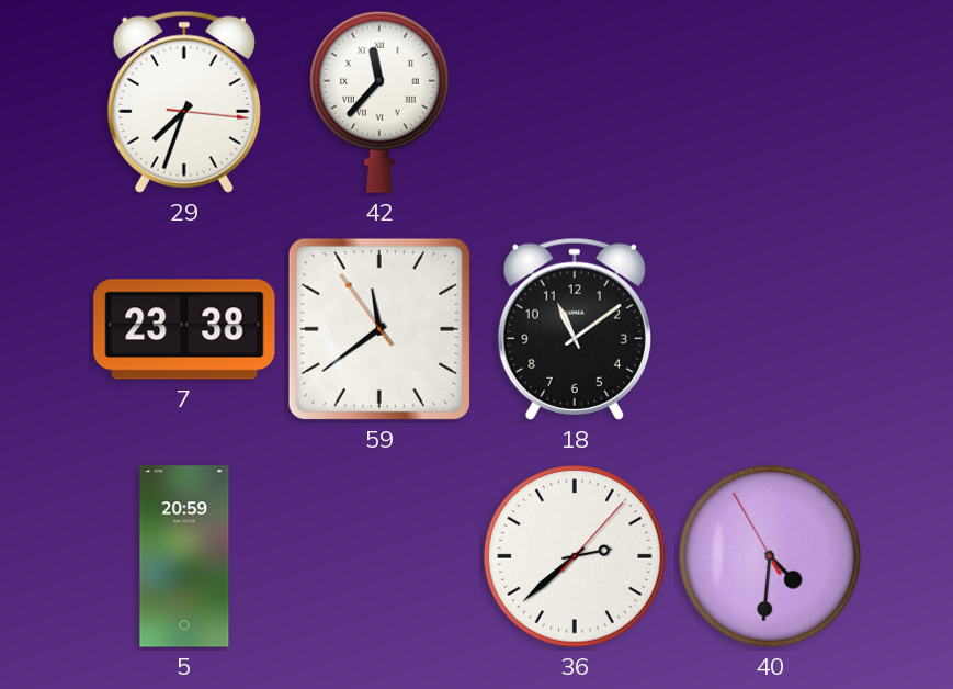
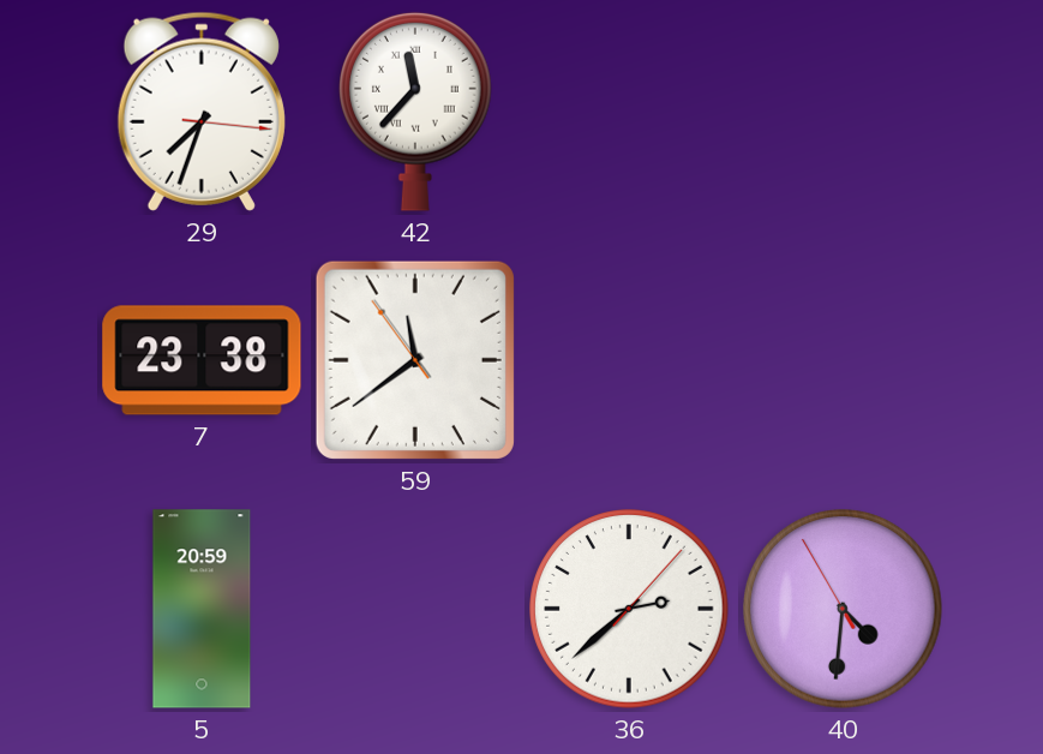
18: 11:09 -> none
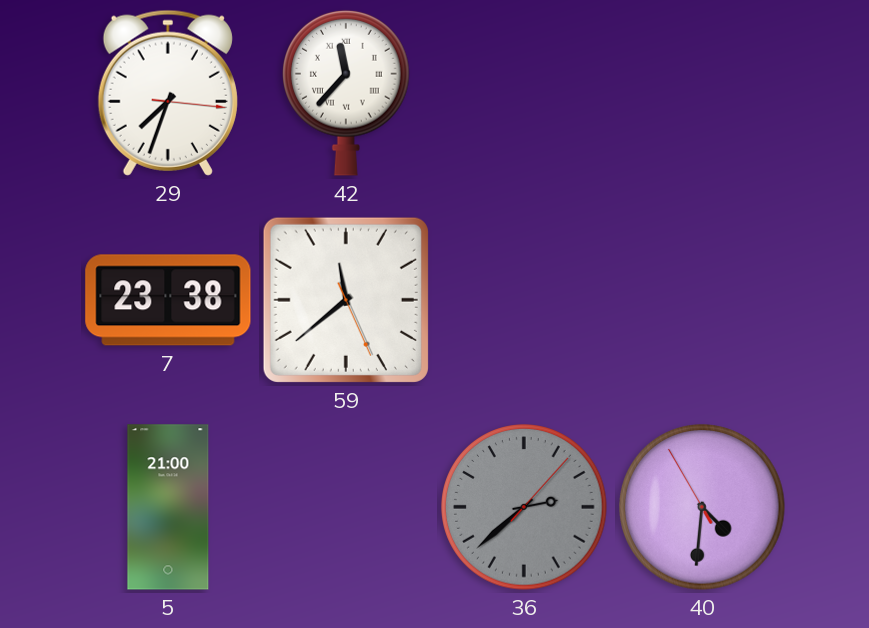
59: 11:38:54 -> 11:38:26
5: 20:59 -> 21:00
36 dial: white -> grey
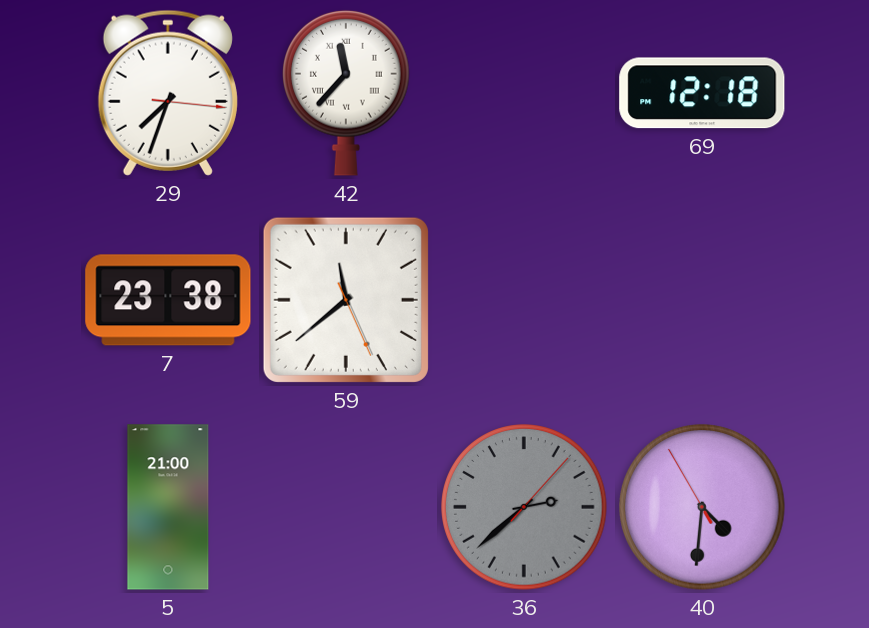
69: none -> 12:18
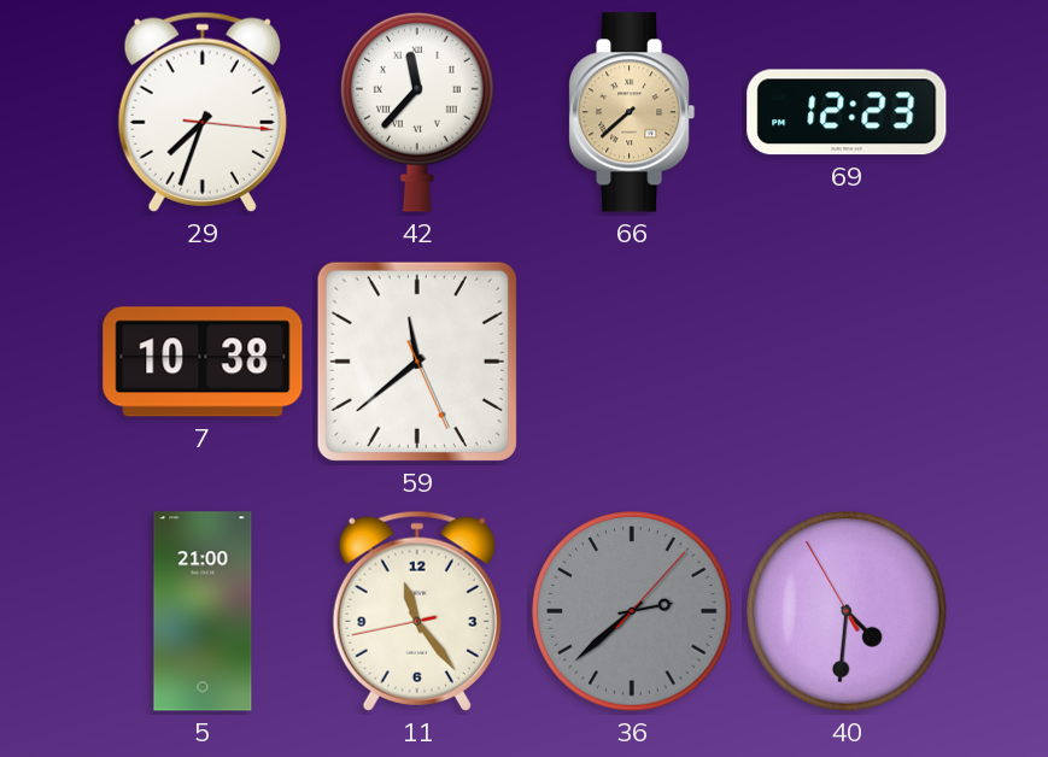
66: none -> 7:38
69: 12:18 -> 12:23
7: 23:38 -> 10:38
11: none -> 11:23
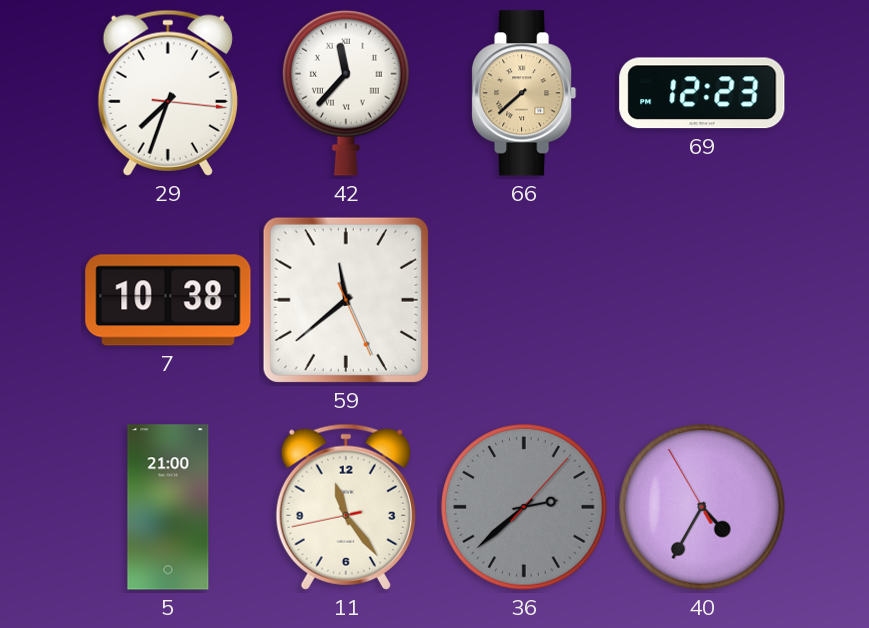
40: 4:30 -> 4:34
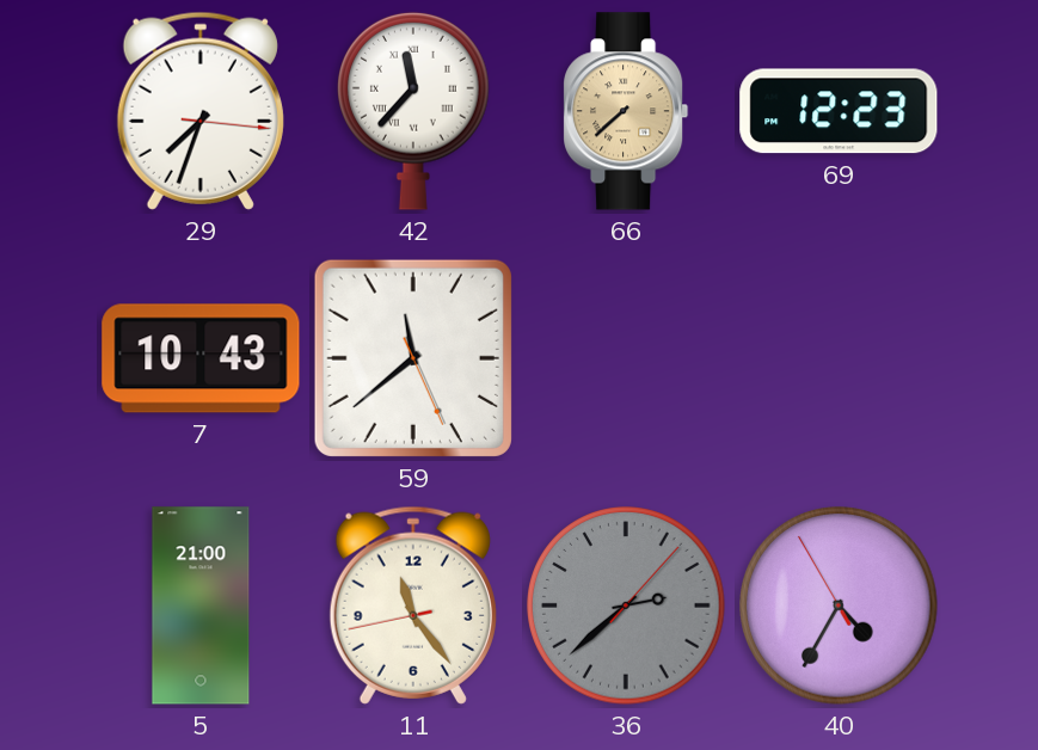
7: 10:38 -> 10:43
